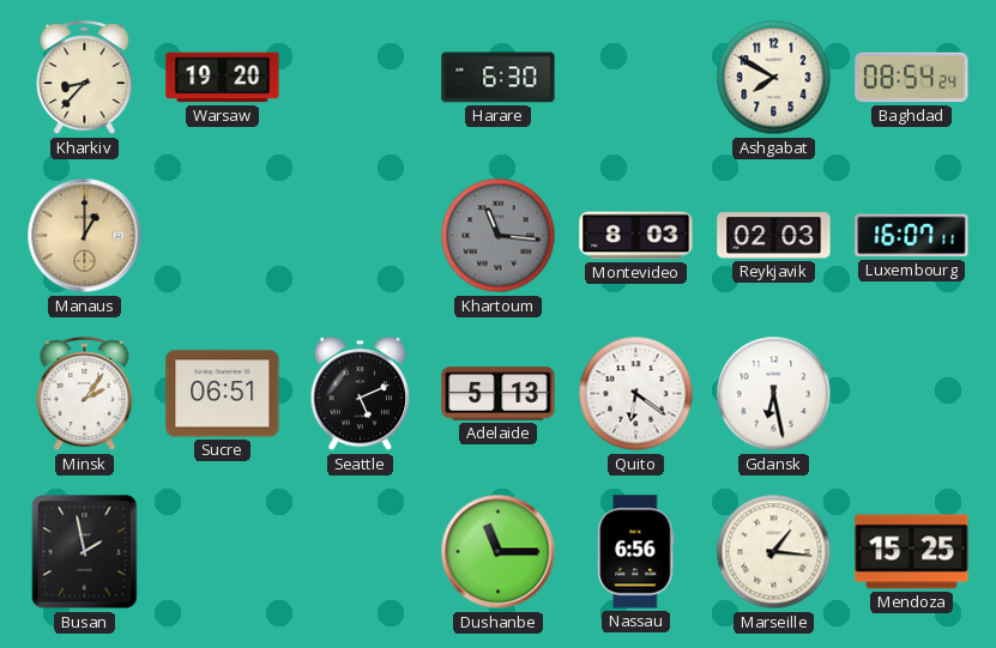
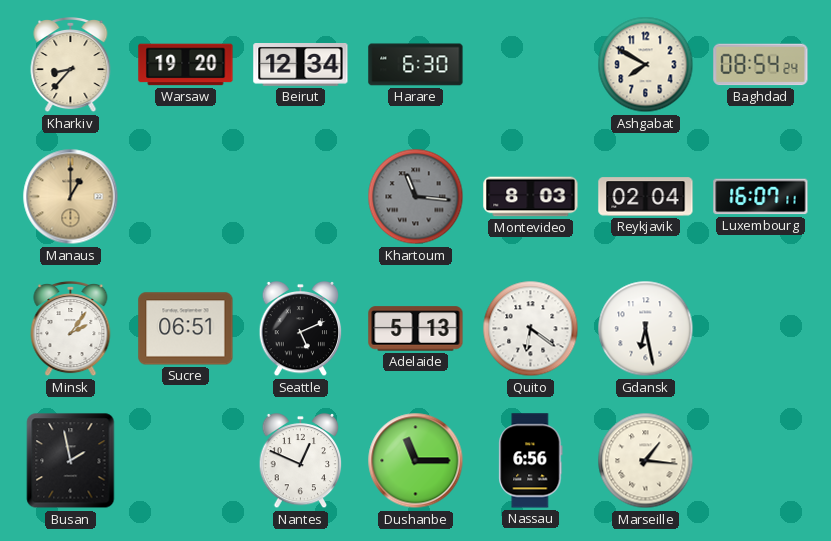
Beirut: none -> 12:34
Reykjavik: 02:03 -> 02:04
Nantes: none -> 12:49
Mendoza: 15:25 -> none
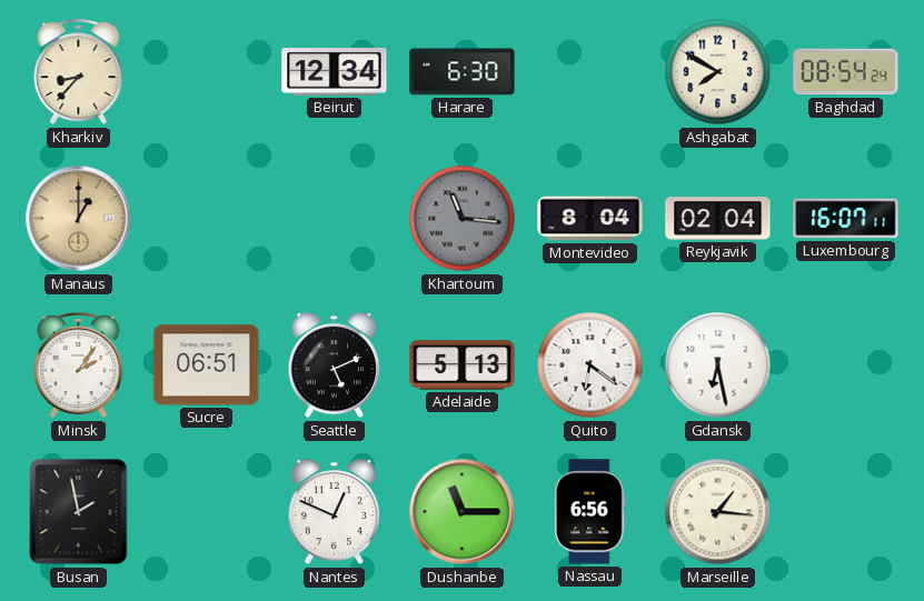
Warsaw: 19:20 -> none
Montevideo: 8:03 -> 8:04
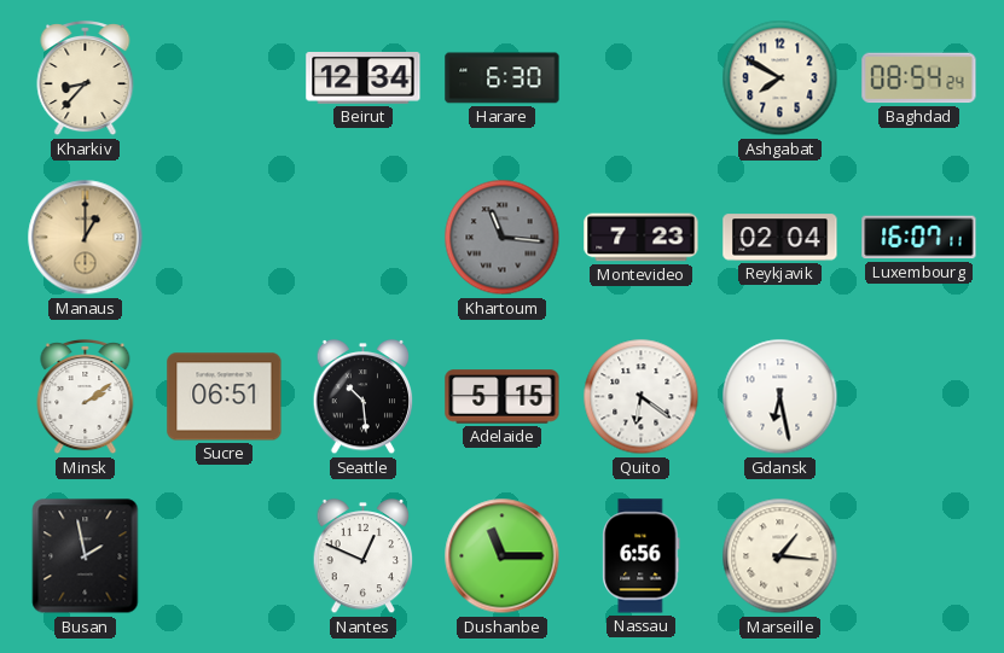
Montevideo: 8:04 -> 7:23
Minsk: 2:06 -> 2:09
Seattle: 5:11 -> 10:29
Adelaide: 5:13 -> 5:15
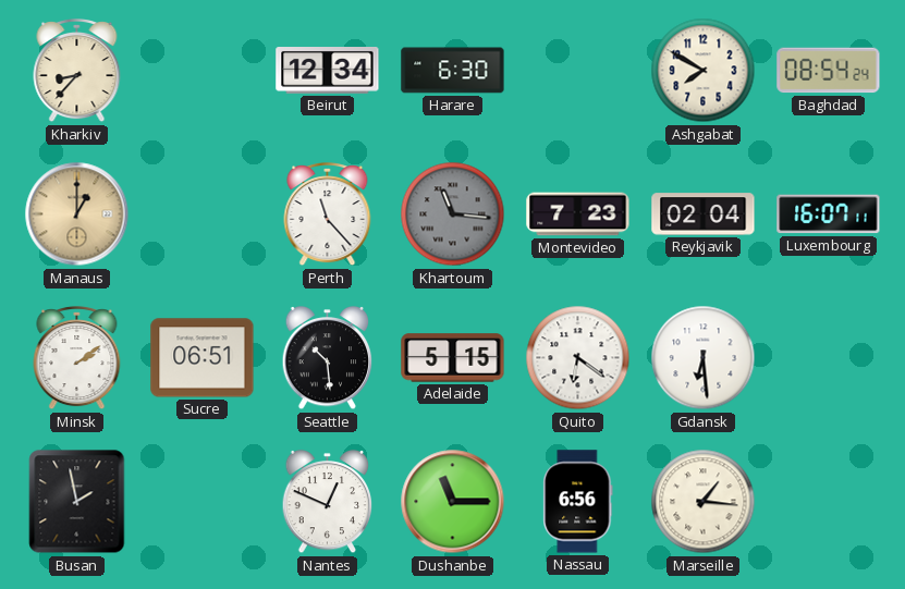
Perth: none -> 11:23
Gdansk: 6:28 -> 6:29
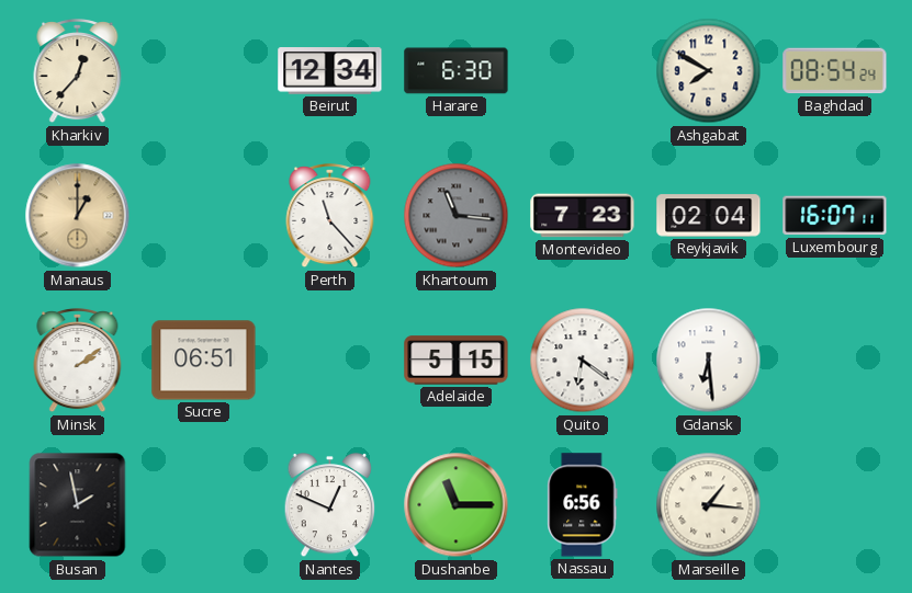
Kharkiv: 8:37 -> 12:37
Seattle: 10:29 -> none
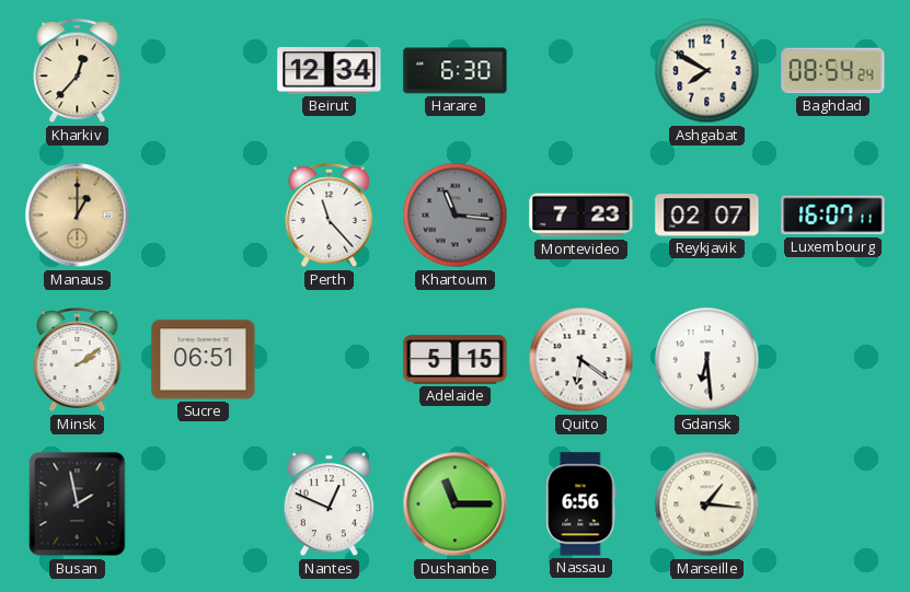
Reykjavik: 02:04 -> 02:07
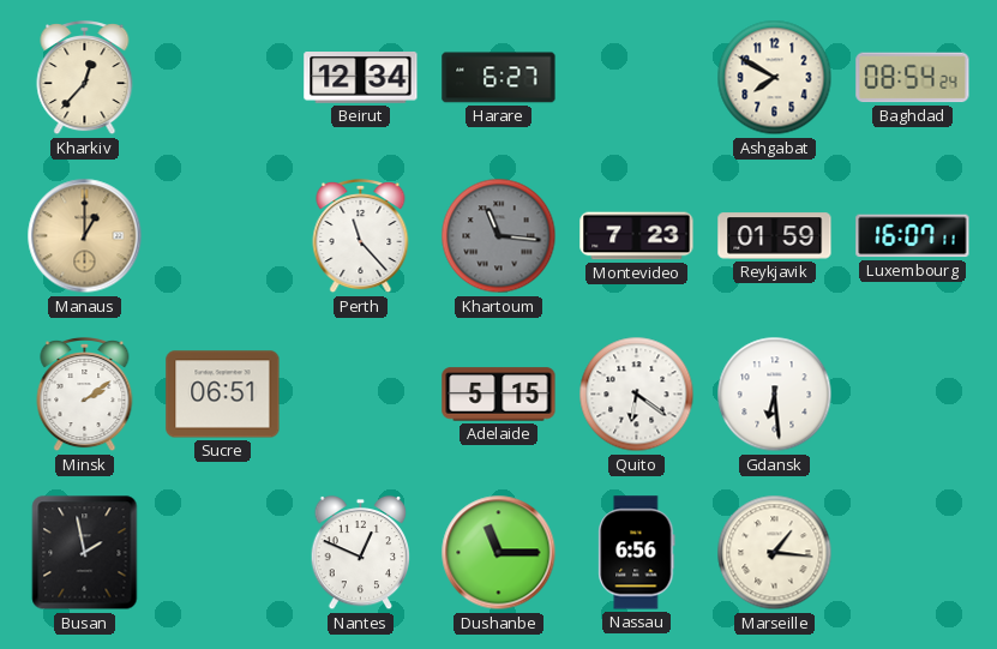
Harare: 6:30 -> 6:27
Reykjavik: 02:07 -> 01:59
